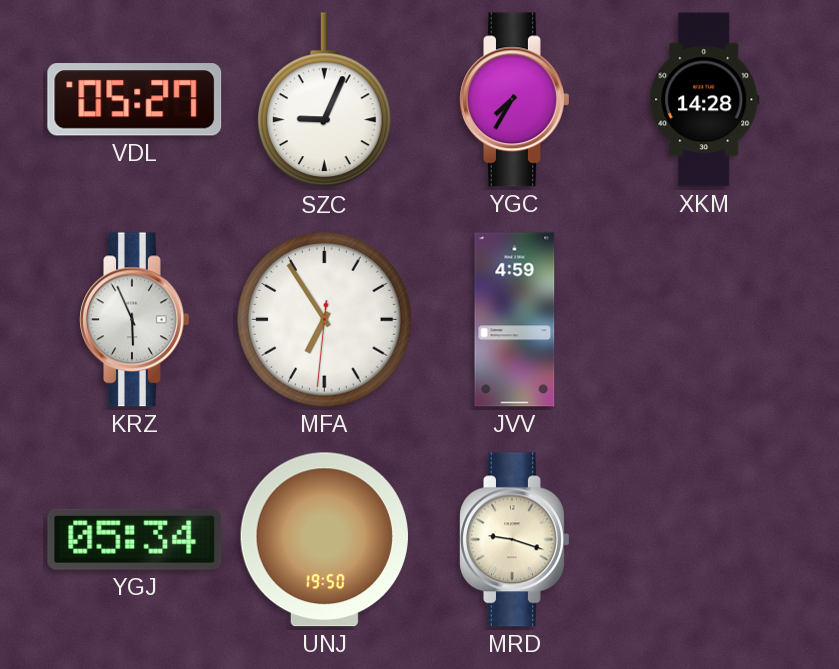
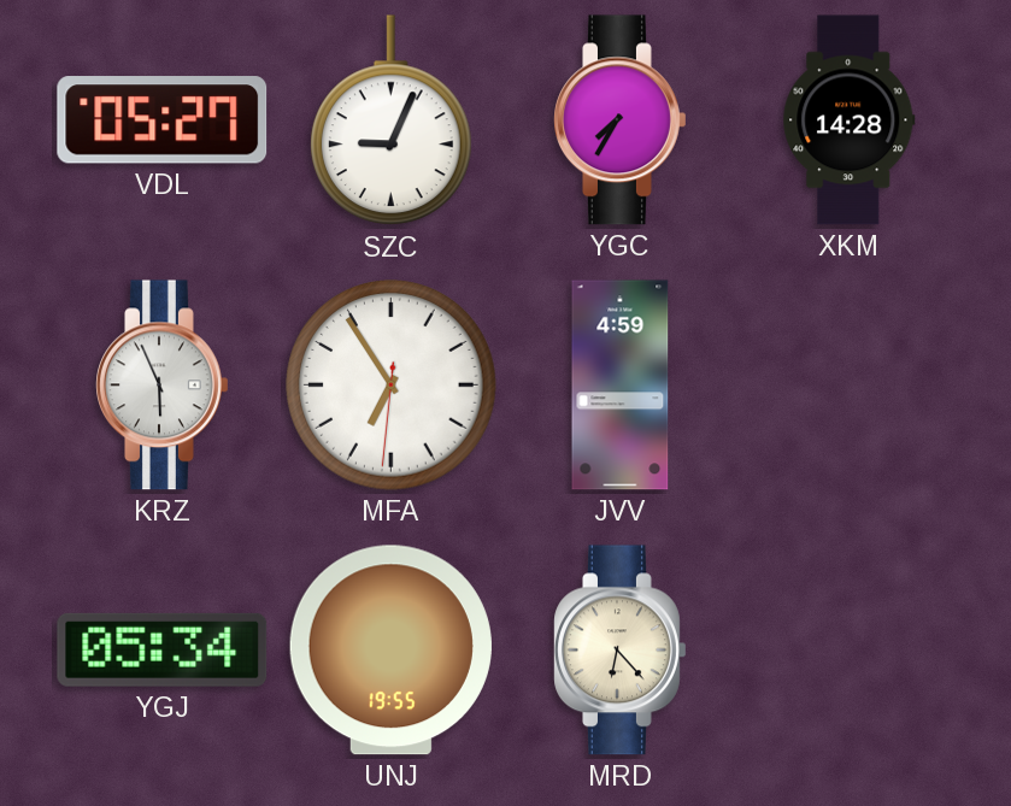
UNJ: 19:50 -> 19:55
MRD: 9:18 -> 6:23
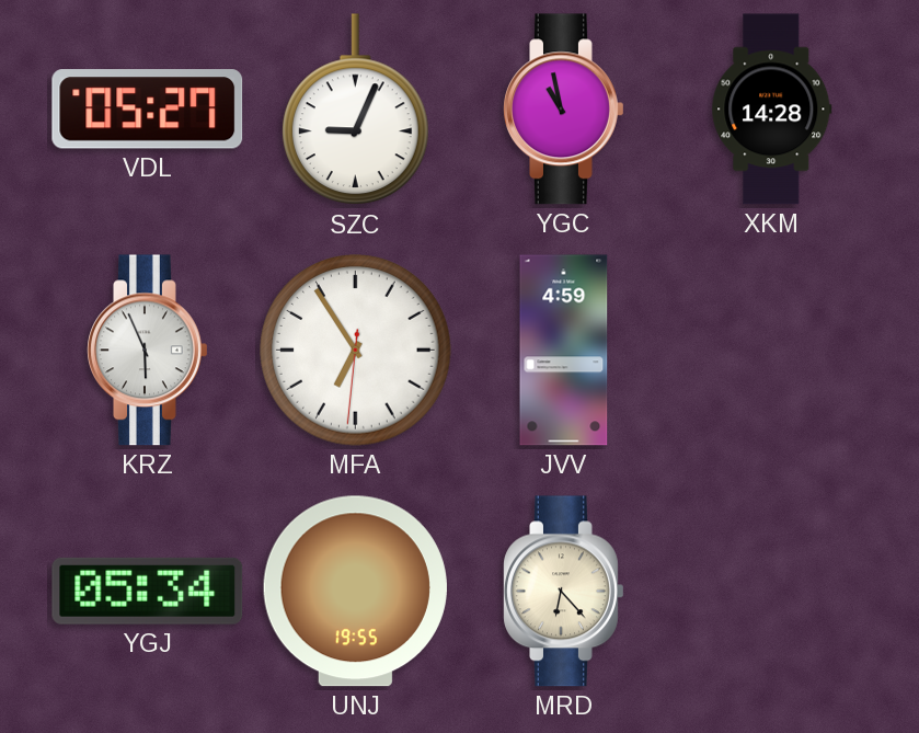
YGC: 7:35 -> 10:58
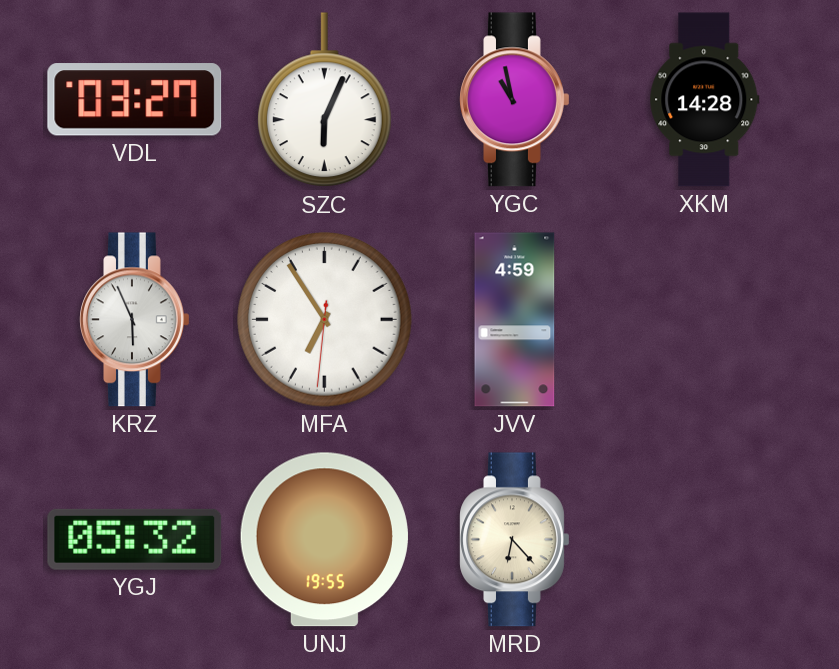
VDL: 05:27 -> 03:27
SZC: 9:04 -> 6:04
YGJ: 05:34 -> 05:32
